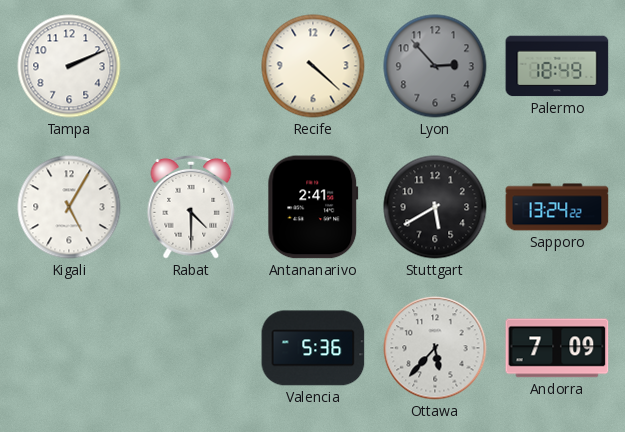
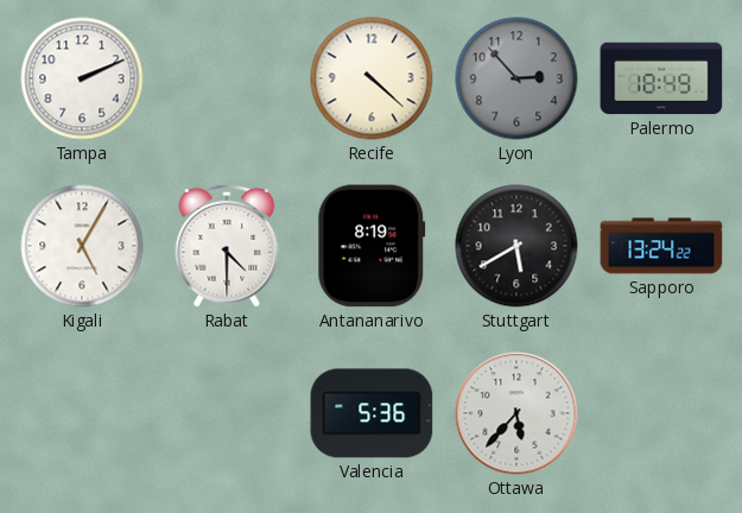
Antananarivo: 2:41 -> 8:19
Andorra: 7:09 -> none
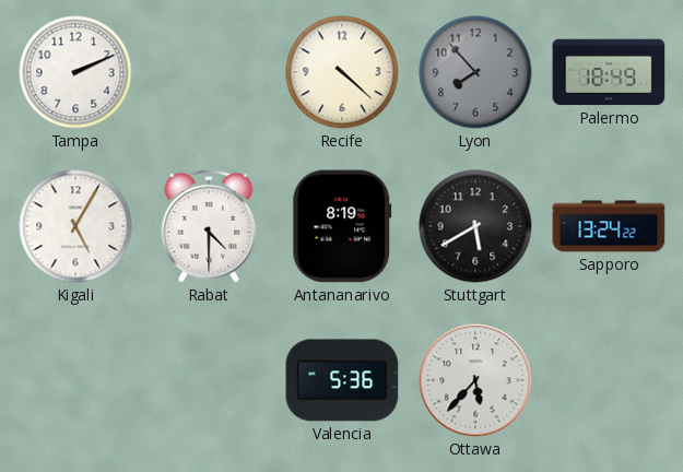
Lyon: 2:53 -> 7:53
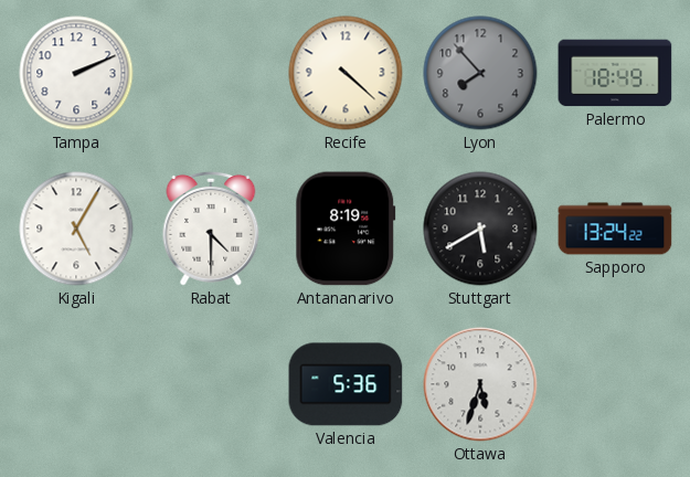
Ottawa: 5:37 -> 5:33
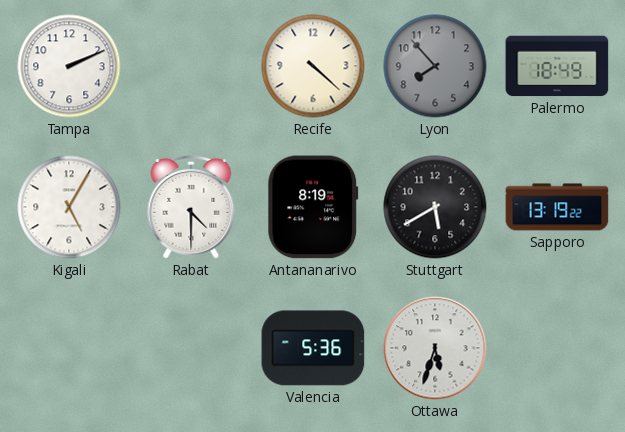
Sapporo: 13:24 -> 13:19
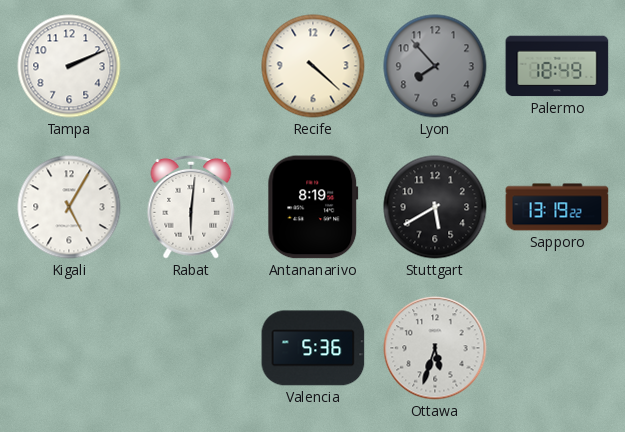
Rabat: 4:30 -> 6:01
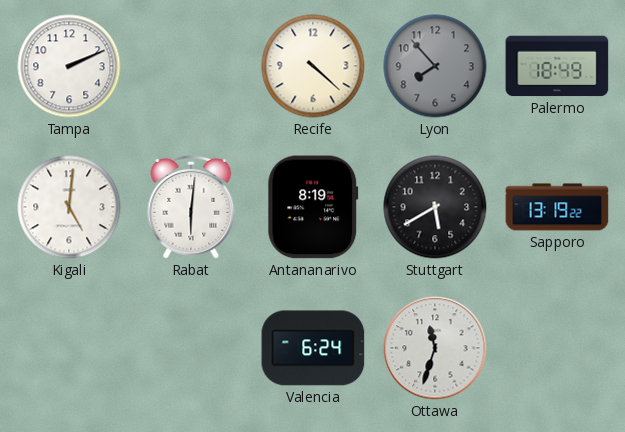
Kigali: 5:05 -> 5:01
Valencia: 5:36 -> 6:24
Ottawa: 5:33 -> 11:33
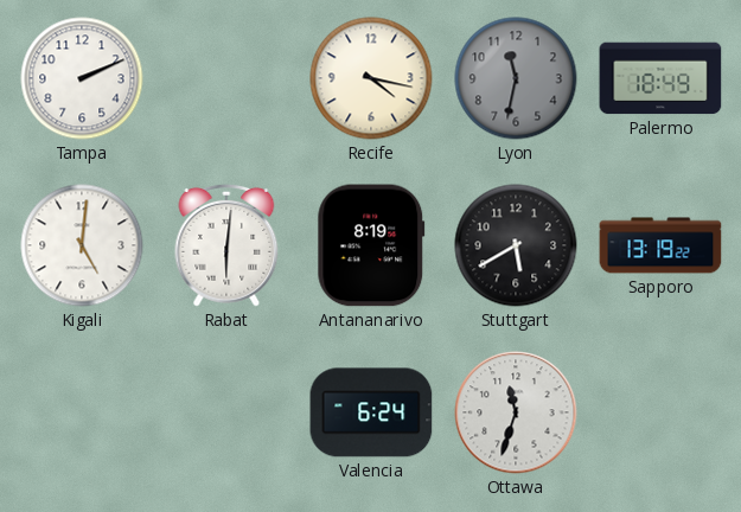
Recife: 4:22 -> 4:17
Lyon: 7:53 -> 11:32
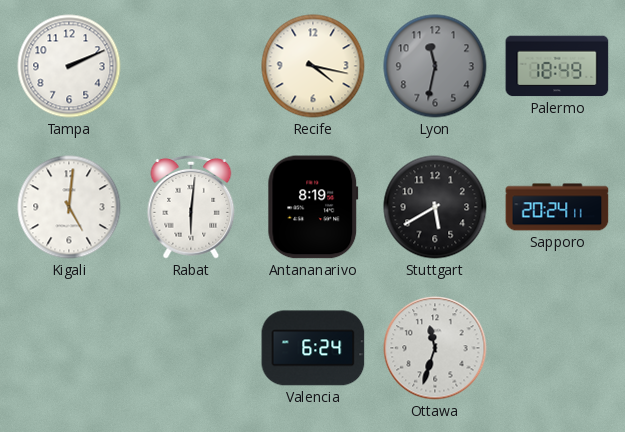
Sapporo: 13:19 -> 20:24
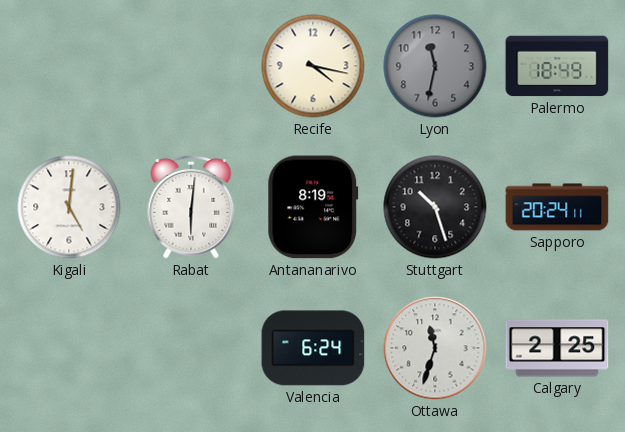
Tampa: 2:11 -> none
Stuttgart: 5:40 -> 10:27
Calgary: none -> 2:25
